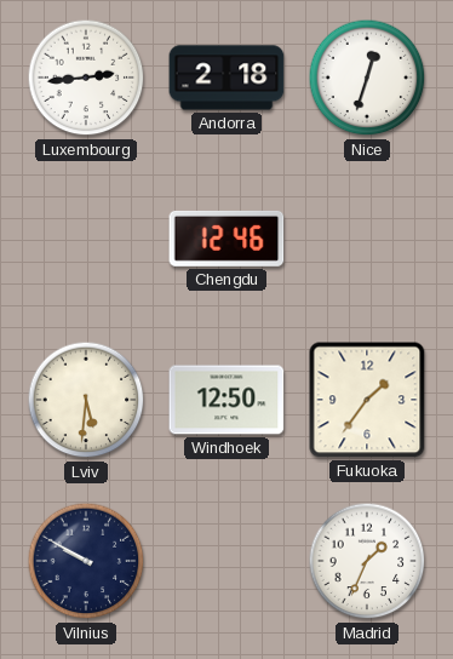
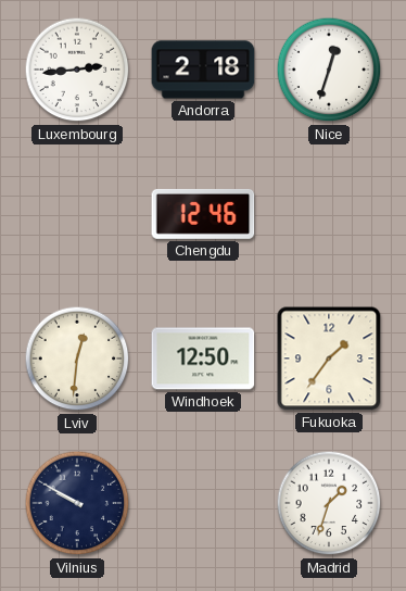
Lviv: 5:31 -> 12:31
Madrid: 1:34 -> 1:33
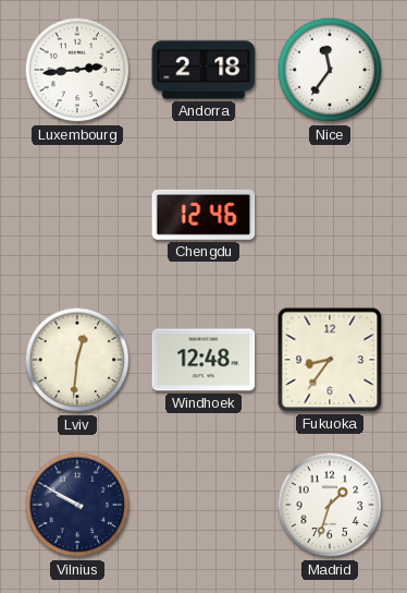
Nice: 12:33 -> 11:36
Windhoek: 12:50 -> 12:48
Fukuoka: 1:36 -> 8:36
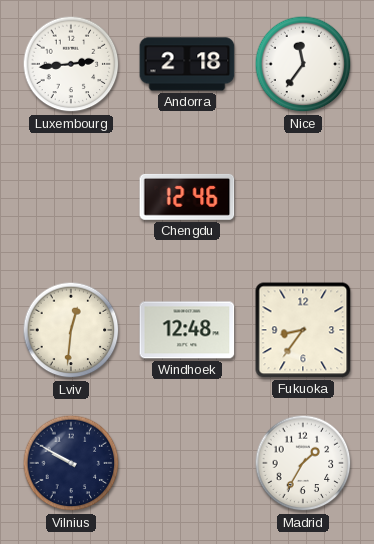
Madrid: 1:33 -> 1:35
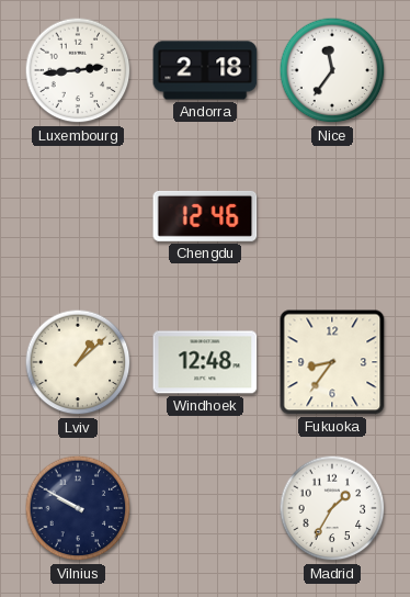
Lviv: 12:31 -> 1:08
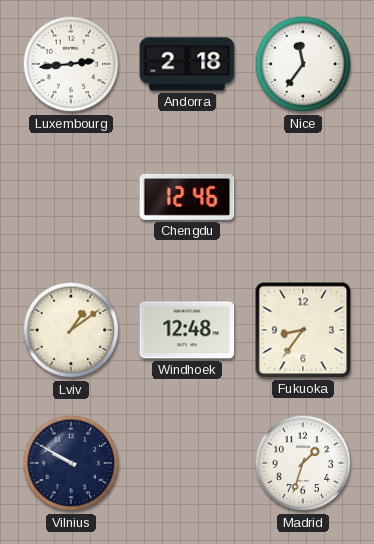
Lviv: 1:08 -> 1:09
Madrid: 1:35 -> 1:33
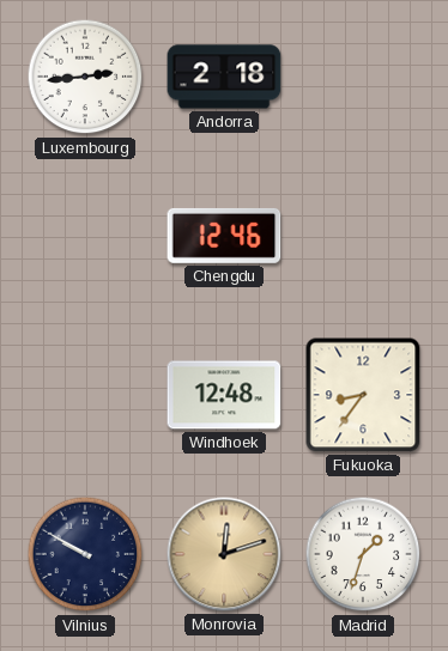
Nice: 11:36 -> none
Lviv: 1:09 -> none
Monrovia: none -> 12:12
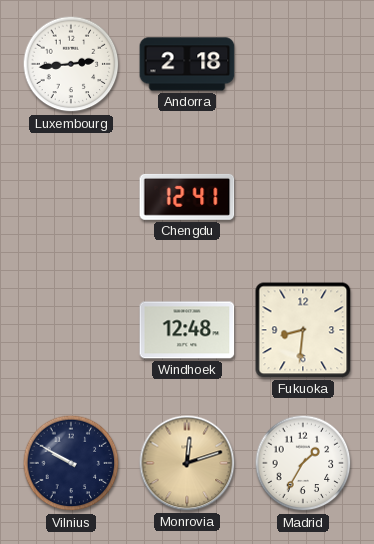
Chengdu: 12:46 -> 12:41
Fukuoka: 8:36 -> 8:31
Madrid: 1:33 -> 1:35
